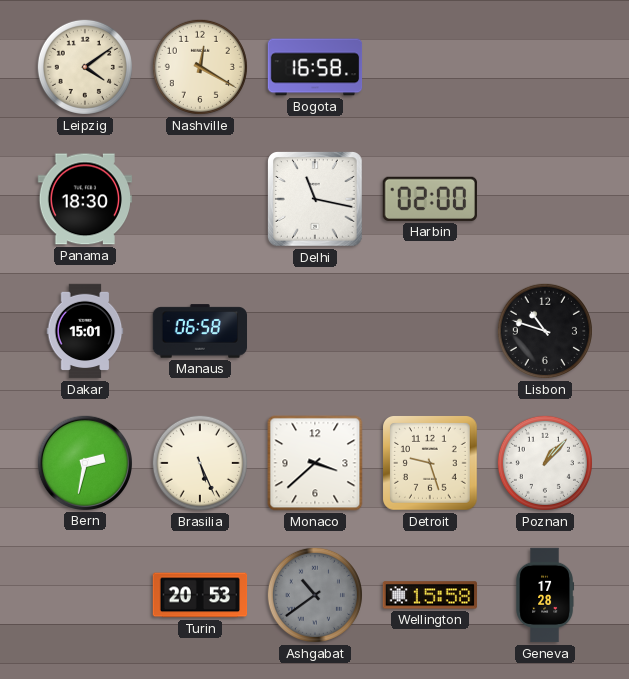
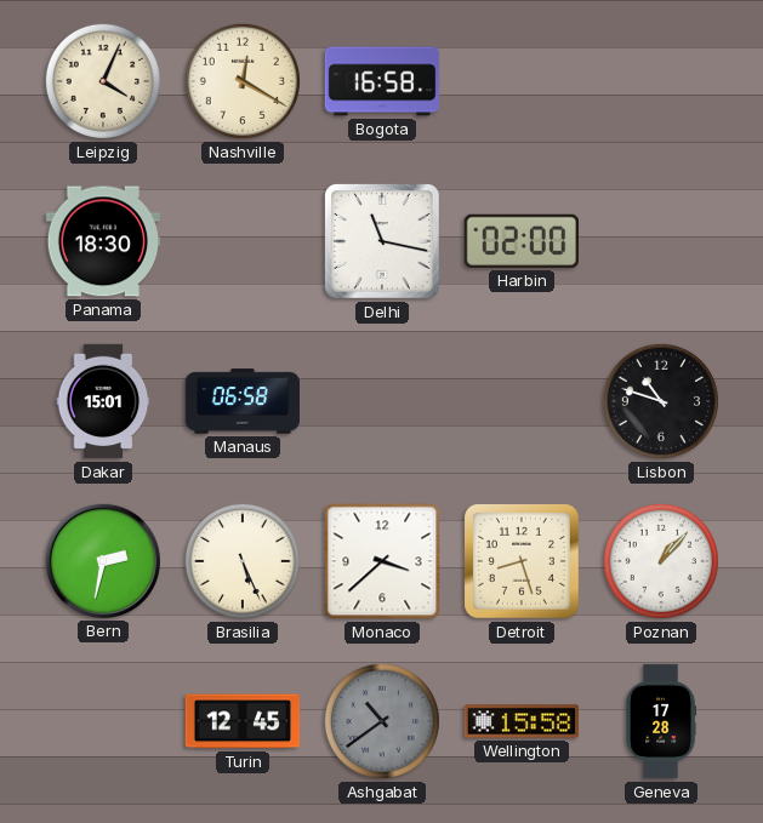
Leipzig: 4:09 -> 4:04
Detroit: 9:27 -> 8:27
Turin: 20:53 -> 12:45
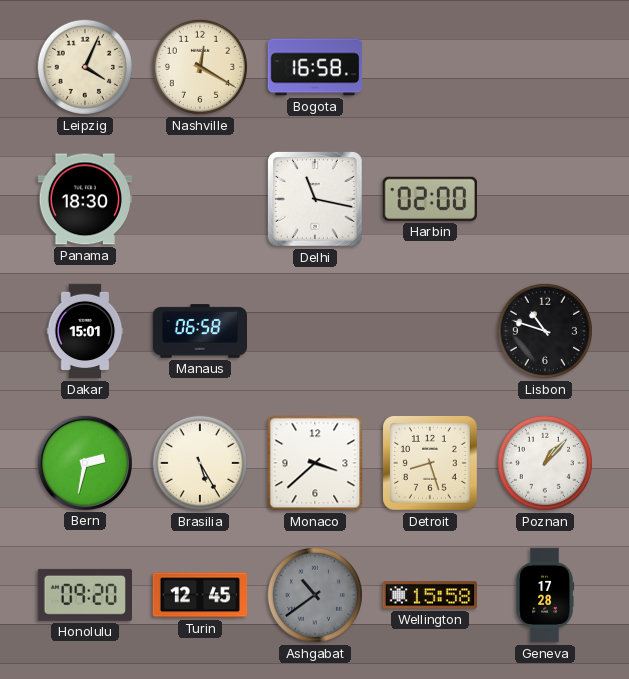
Brasilia: 5:26 -> 5:25
Honolulu: none -> 09:20
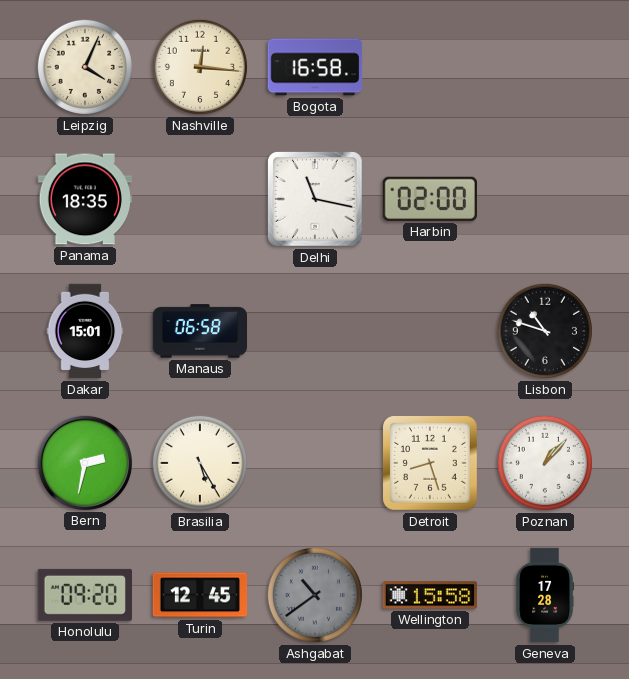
Nashville: 12:20 -> 12:16
Panama: 18:30 -> 18:35
Monaco: 3:38 -> none
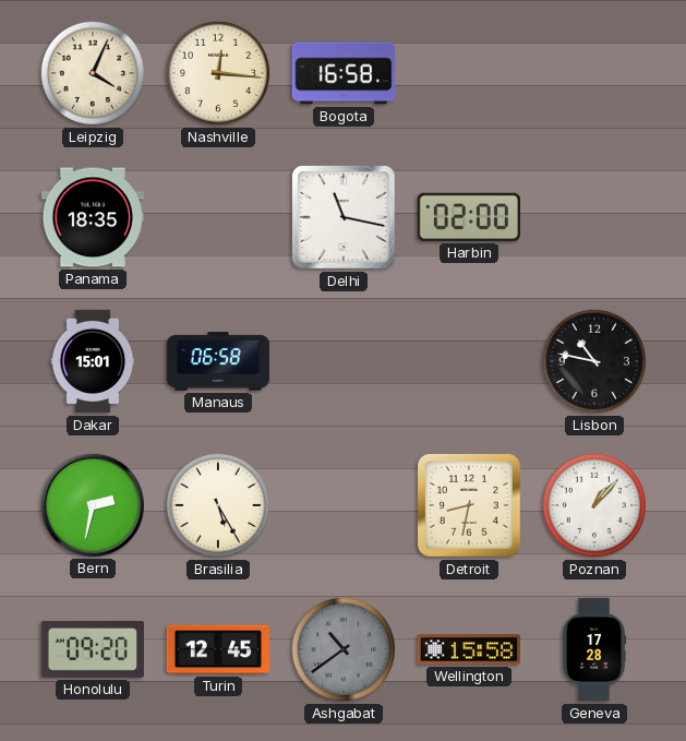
Lisbon: 10:48 -> 10:47
Detroit: 8:27 -> 8:32
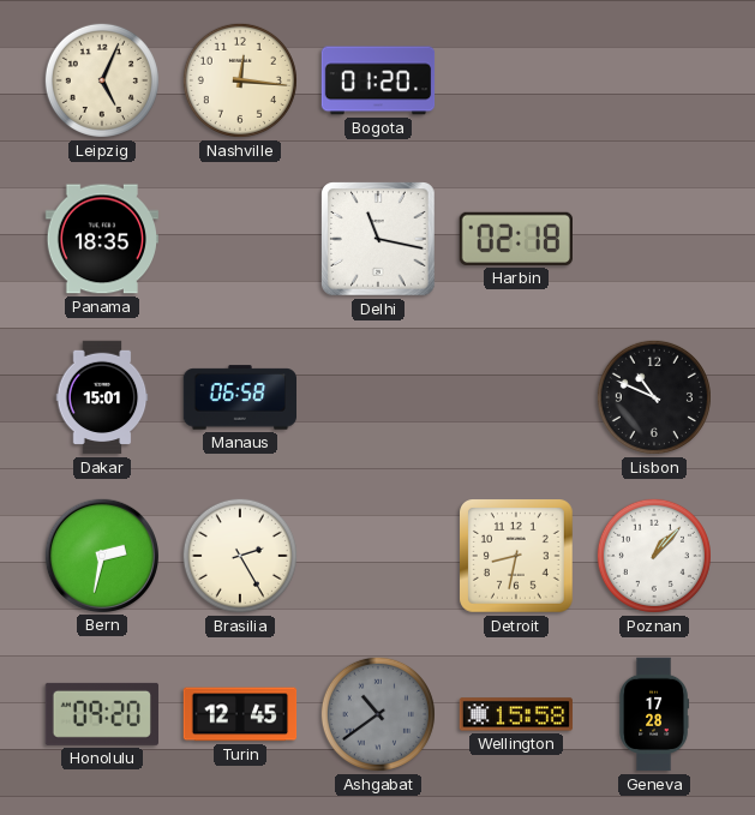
Leipzig: 4:04 -> 5:04
Bogota: 16:58 -> 01:20
Harbin: 02:00 -> 02:18
Lisbon: 10:47 -> 10:49
Brasilia: 5:25 -> 2:25
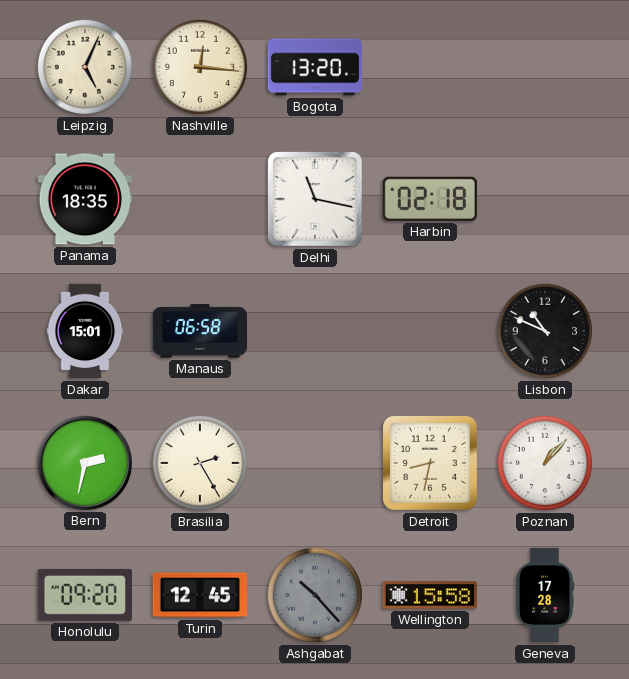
Bogota: 01:20 -> 13:20
Ashgabat: 10:39 -> 10:23
